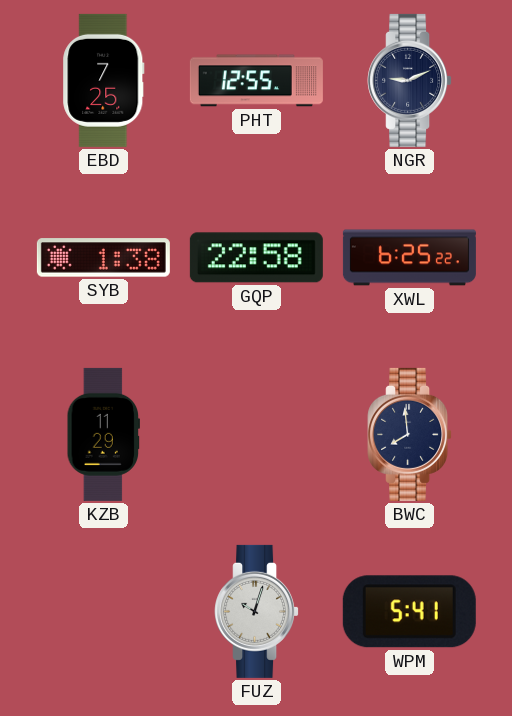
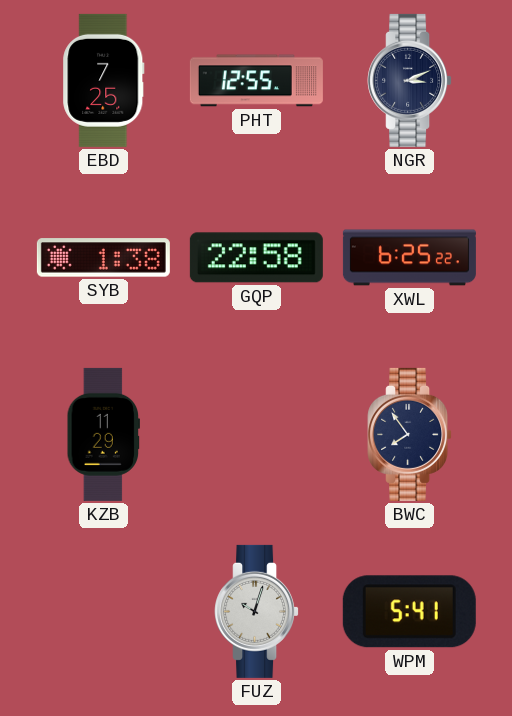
NGR: 9:11 -> 3:11
BWC: 7:59 -> 7:54
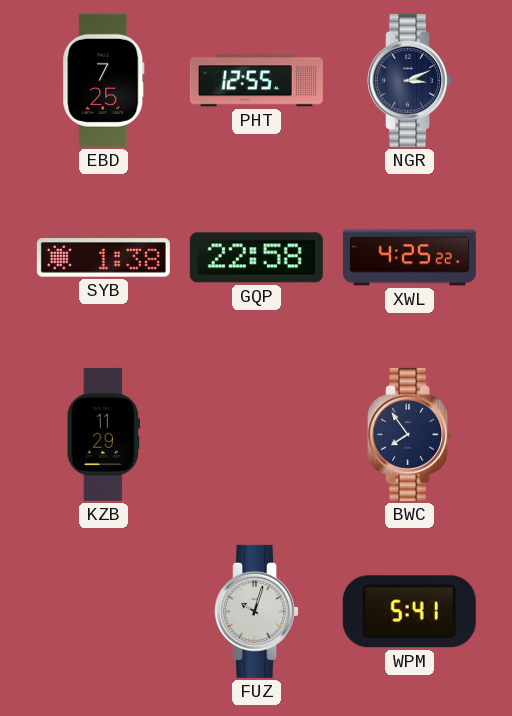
XWL: 6:25 -> 4:25
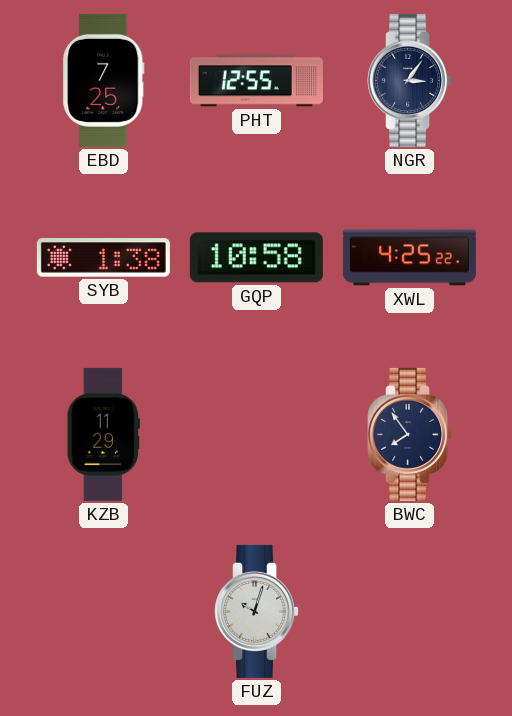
NGR: 3:11 -> 3:06
GQP: 22:58 -> 10:58
WPM: 5:41 -> none
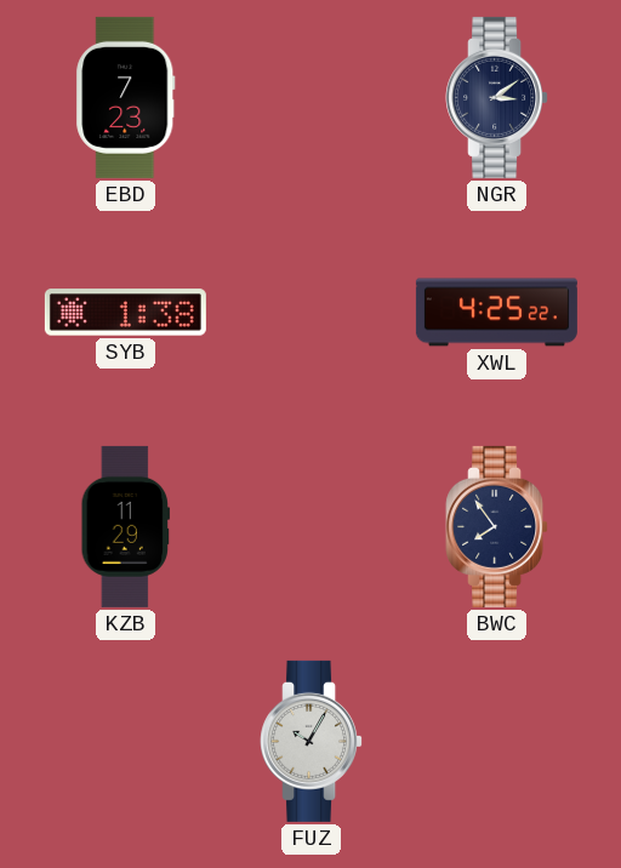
EBD: 7:25 -> 7:23
PHT: 12:55 -> none
NGR: 3:06 -> 3:09
GQP: 10:58 -> none
FUZ: 10:03 -> 10:05
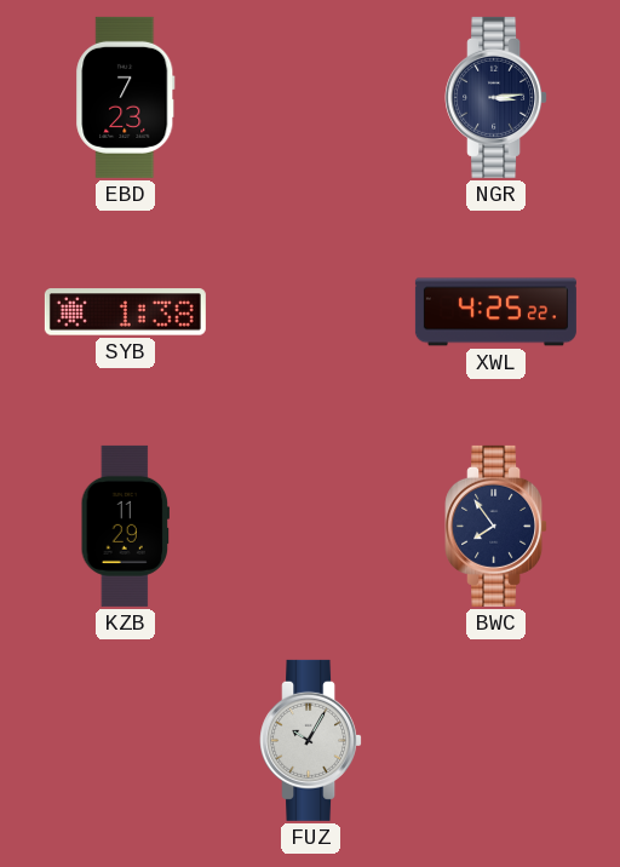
NGR: 3:09 -> 3:14
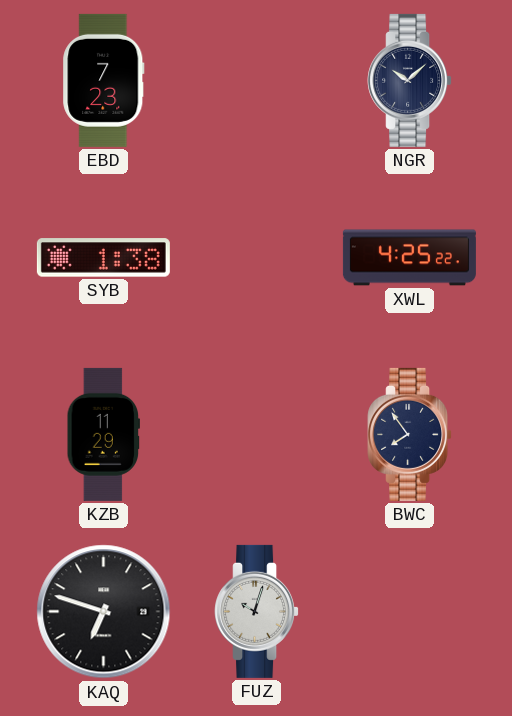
NGR: 3:14 -> 10:08
KAQ: none -> 6:48
FUZ: 10:05 -> 10:03
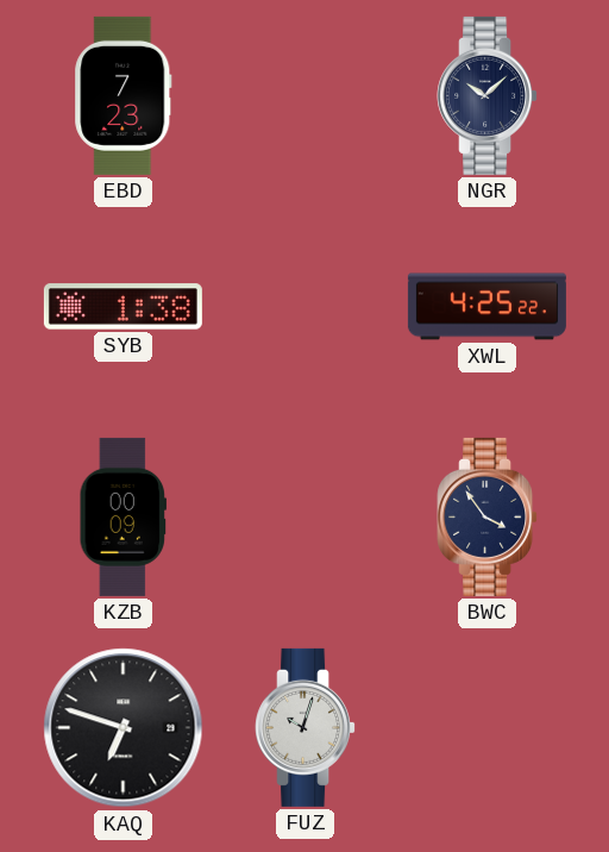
KZB: 11:29 -> 00:09
BWC: 7:54 -> 3:54
